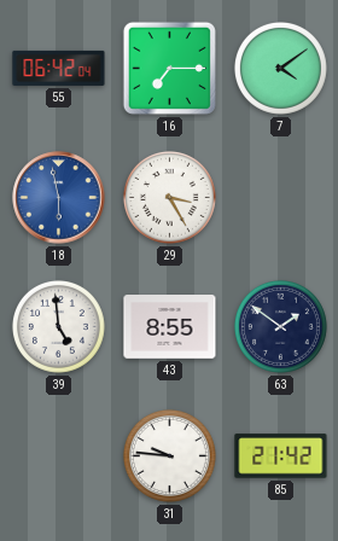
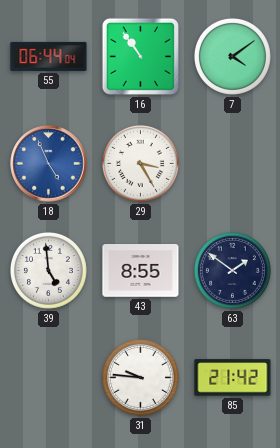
55: 06:42 -> 06:44
16: 7:15 -> 10:54
18: 5:58 -> 4:56
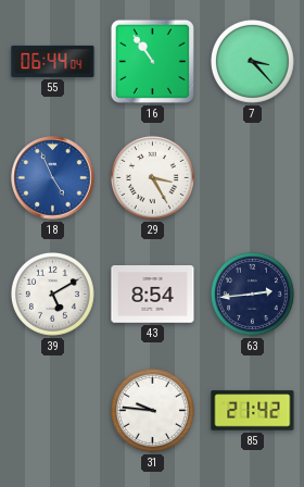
7: 4:09 -> 3:23
39: 4:59 -> 5:10
43: 8:55 -> 8:54
63: 1:51 -> 2:44
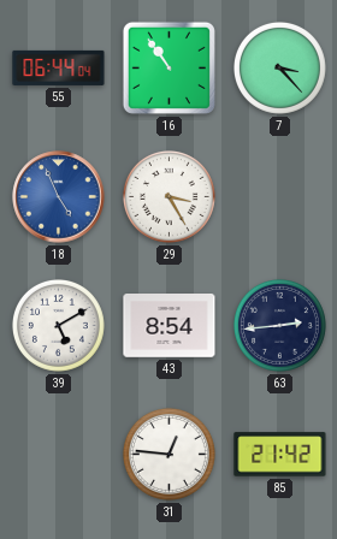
31: 9:46 -> 12:46
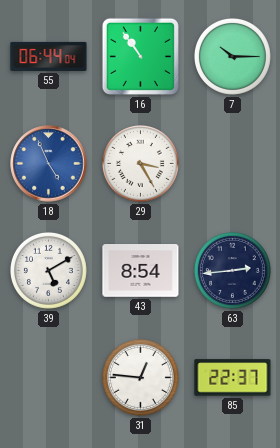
7: 3:23 -> 10:15
85: 21:42 -> 22:37
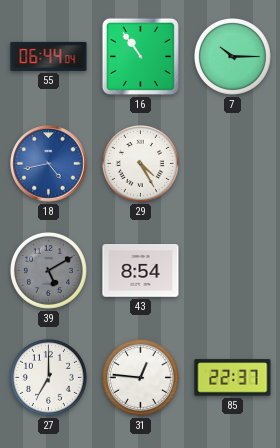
18: 4:56 -> 4:43
29: 3:25 -> 4:25
39 dial: white -> grey
63: 2:44 -> none
27: none -> 7:00
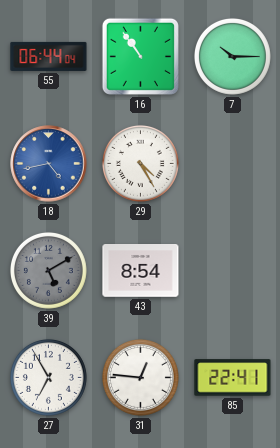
27: 7:00 -> 6:55
85: 22:37 -> 22:41
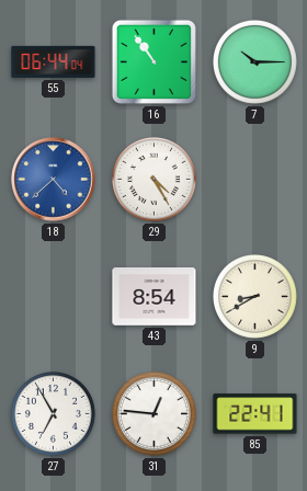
18: 4:43 -> 4:38
39: 5:10 -> none
9: none -> 8:40
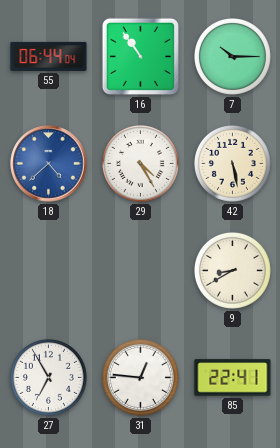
42: none -> 5:28
43: 8:54 -> none
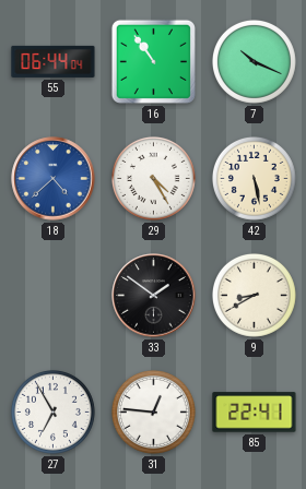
7: 10:15 -> 10:19
33: none -> 1:51
